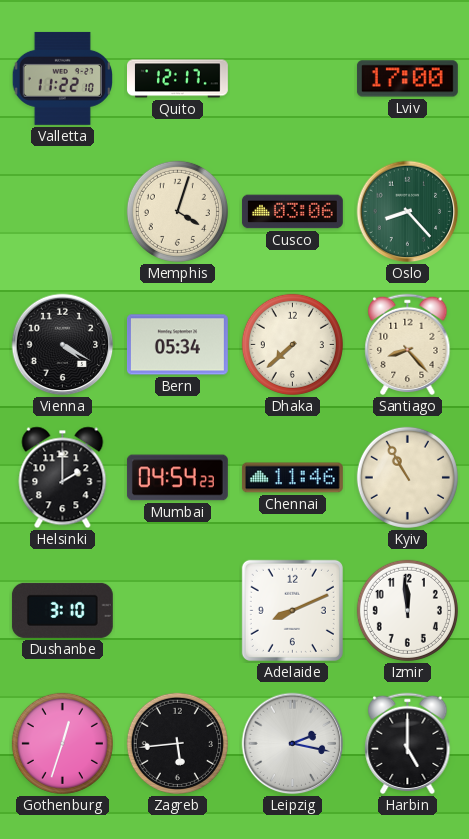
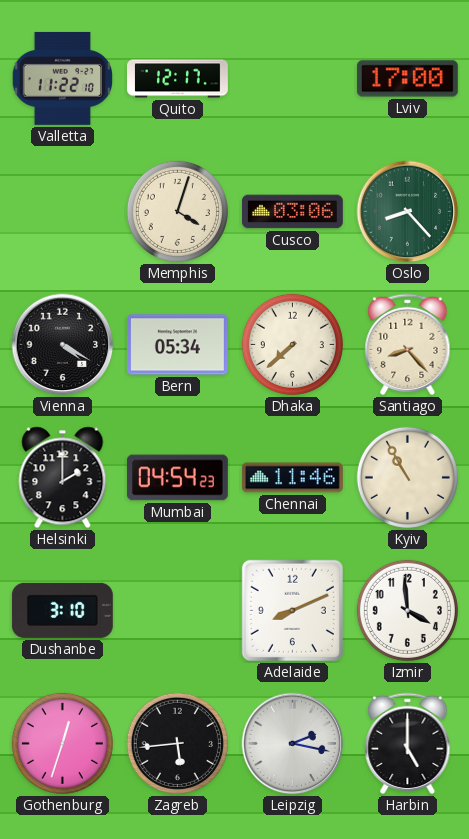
Izmir: 11:59 -> 3:59
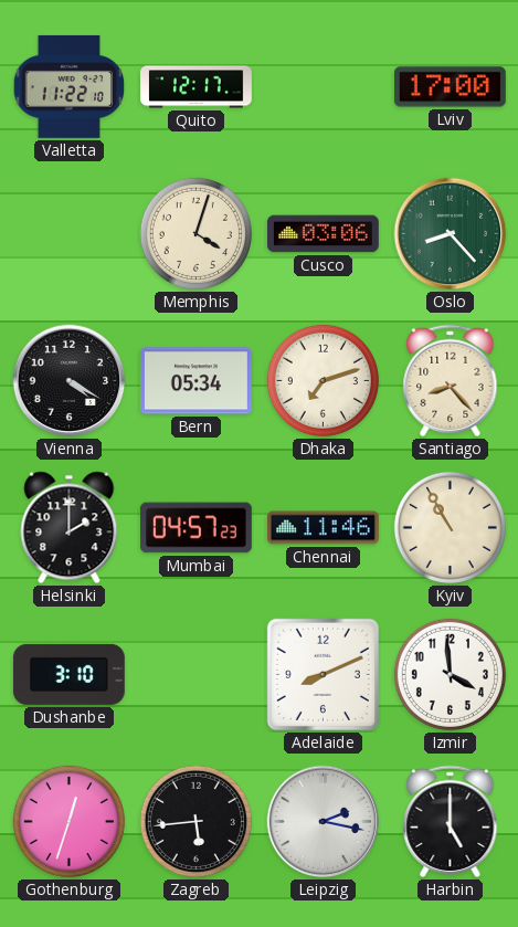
Dhaka: 7:38 -> 7:12
Mumbai: 04:54 -> 04:57
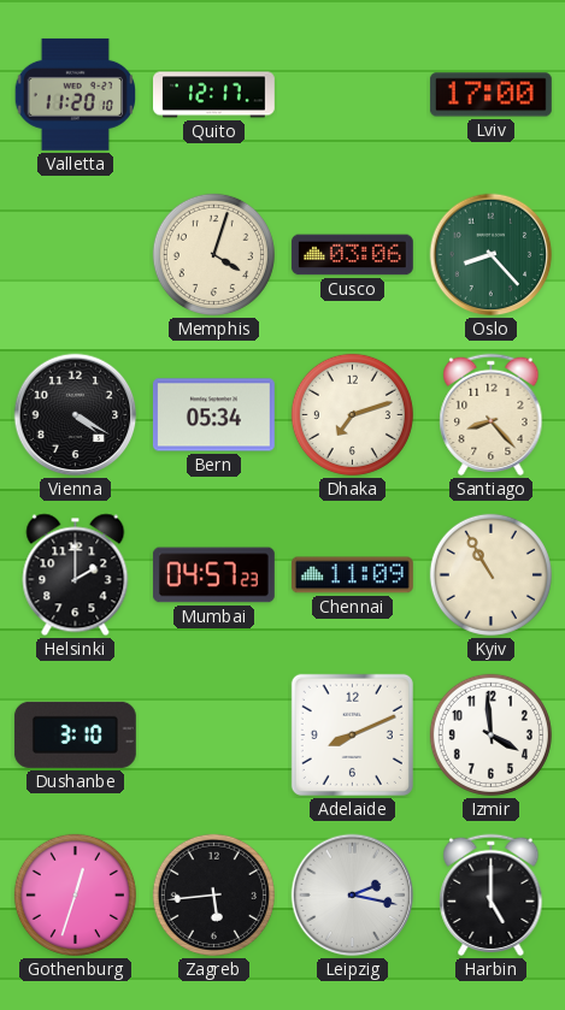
Valletta: 11:22 -> 11:20
Chennai: 11:46 -> 11:09
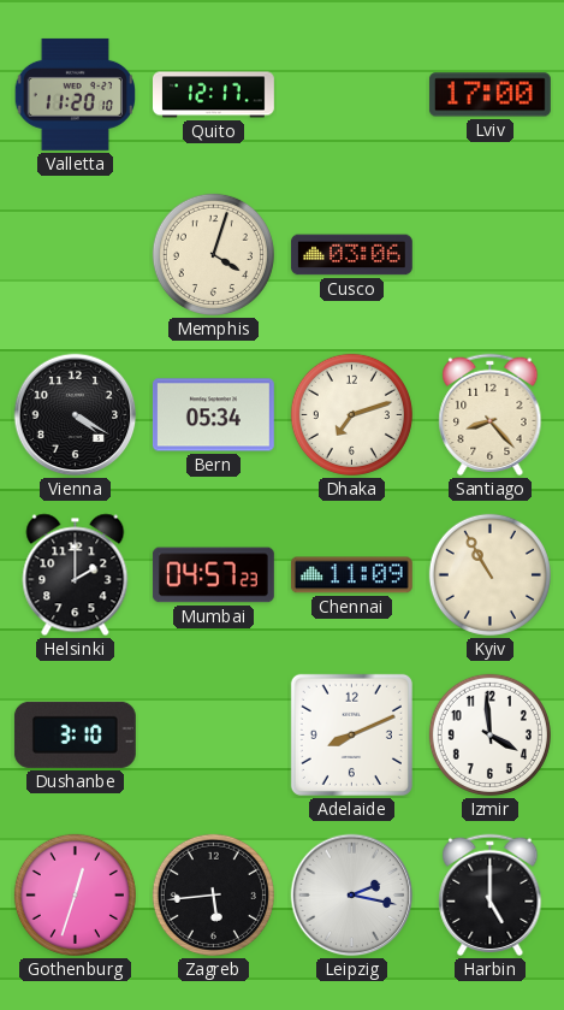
Oslo: 8:23 -> none
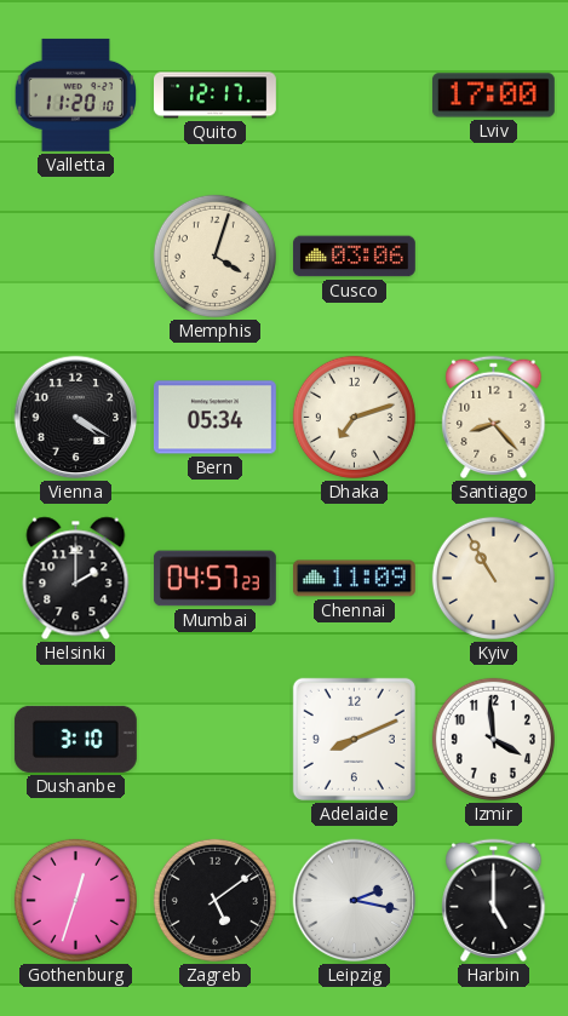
Zagreb: 5:44 -> 5:09
